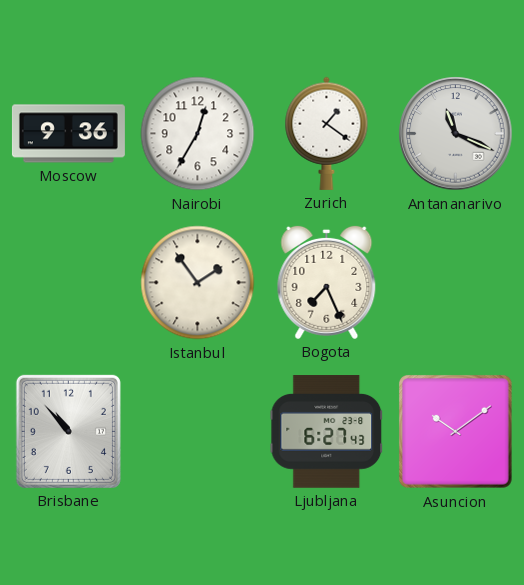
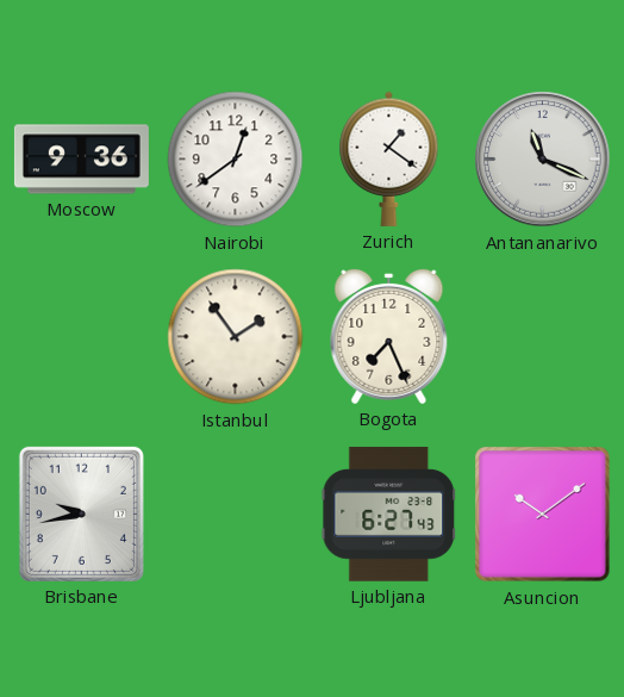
Nairobi: 12:35 -> 12:39
Brisbane: 10:53 -> 9:43
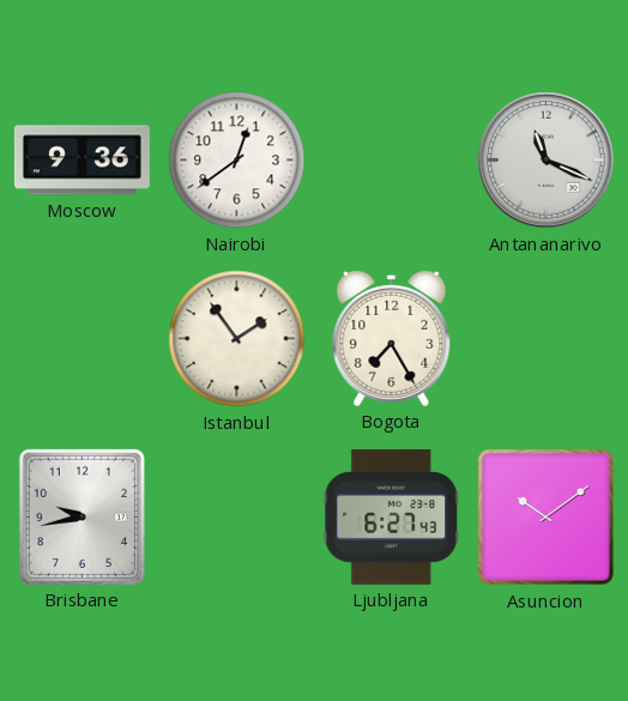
Zurich: 1:21 -> none
Bogota: 7:26 -> 7:25
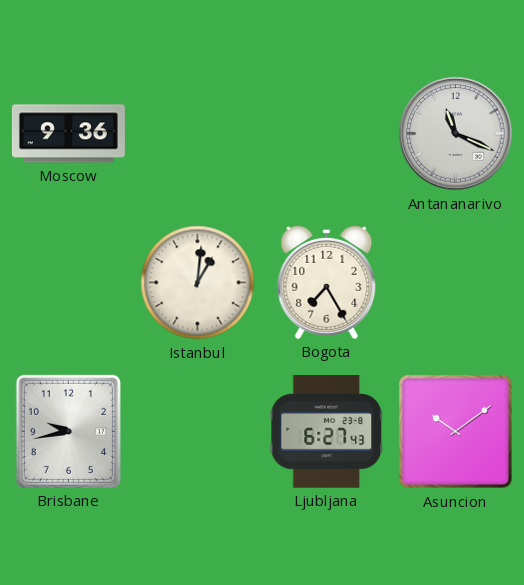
Nairobi: 12:39 -> none
Istanbul: 1:54 -> 1:01
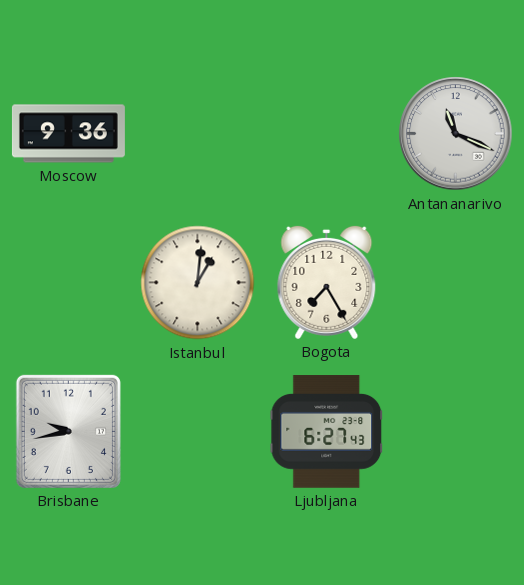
Asuncion: 10:09 -> none
